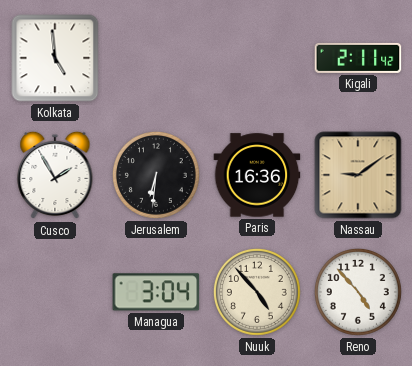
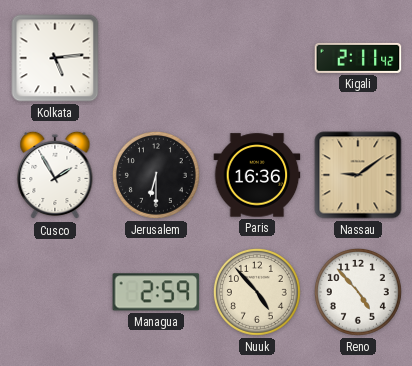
Kolkata: 4:59 -> 5:14
Jerusalem: 6:31 -> 6:30
Managua: 3:04 -> 2:59
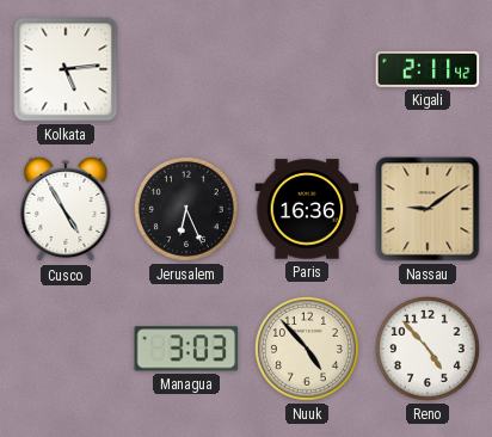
Cusco: 1:55 -> 4:55
Jerusalem: 6:30 -> 6:26
Managua: 2:59 -> 3:03
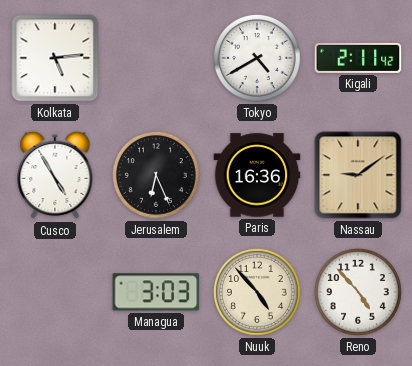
Tokyo: none -> 4:40
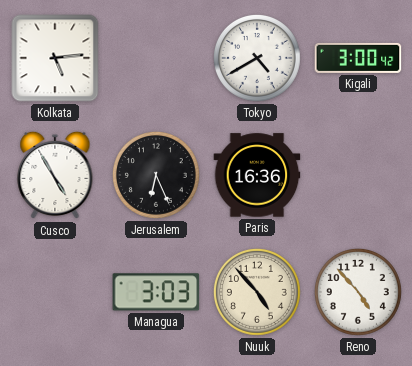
Kigali: 2:11 -> 3:00
Nassau: 9:09 -> none
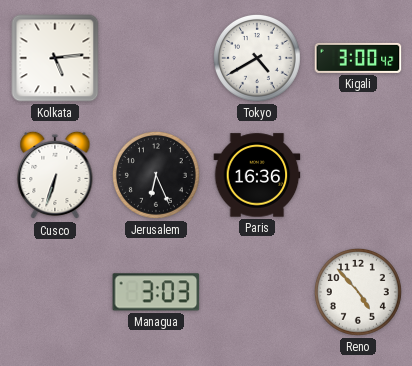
Cusco: 4:55 -> 6:33
Nuuk: 4:53 -> none
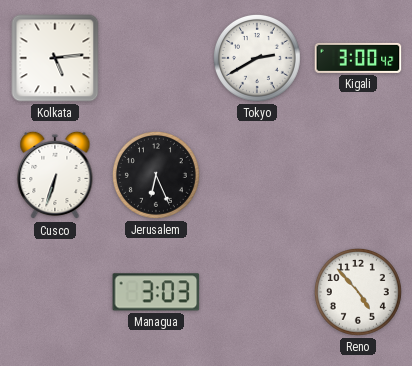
Tokyo: 4:40 -> 2:40
Paris: 16:36 -> none
